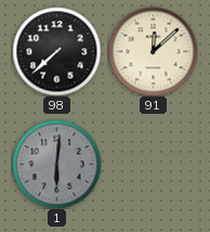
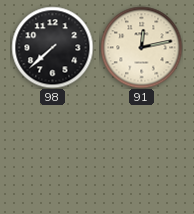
91: 12:08 -> 12:13
1: 6:01 -> none
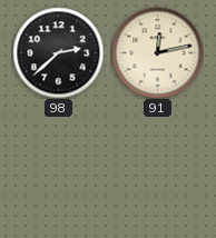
98: 7:38 -> 2:38
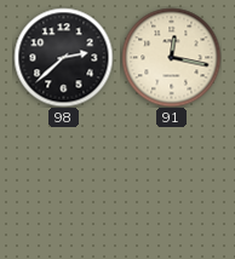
91: 12:13 -> 12:17
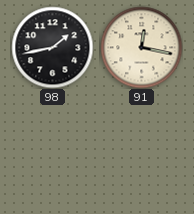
98: 2:38 -> 1:43
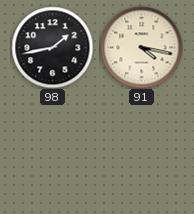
91: 12:17 -> 4:17
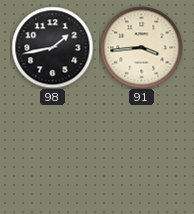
91: 4:17 -> 3:44
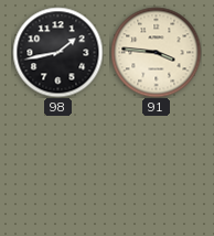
91: 3:44 -> 3:46
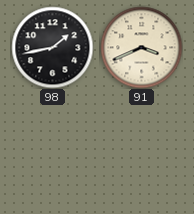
91: 3:46 -> 3:41
